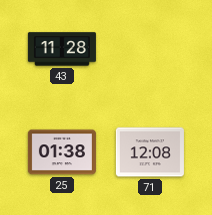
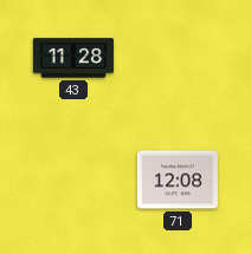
25: 01:38 -> none
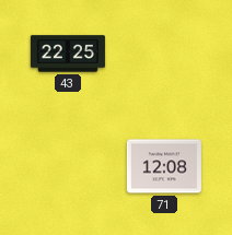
43: 11:28 -> 22:25
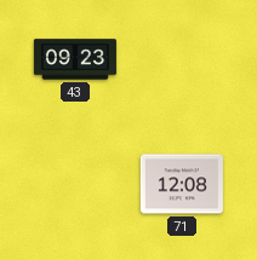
43: 22:25 -> 09:23
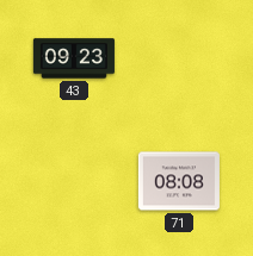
71: 12:08 -> 08:08
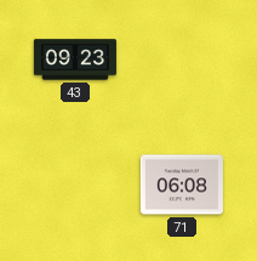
71: 08:08 -> 06:08
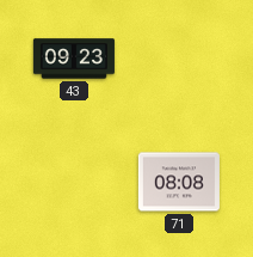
71: 06:08 -> 08:08
